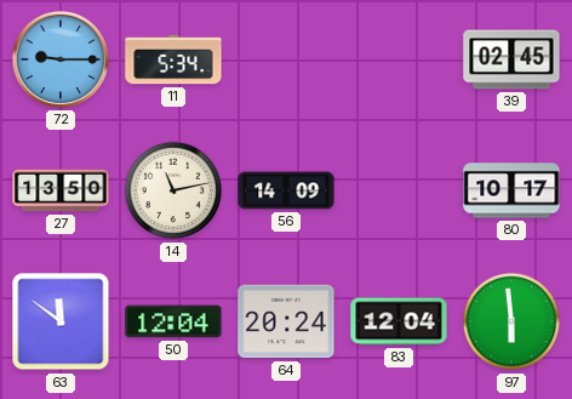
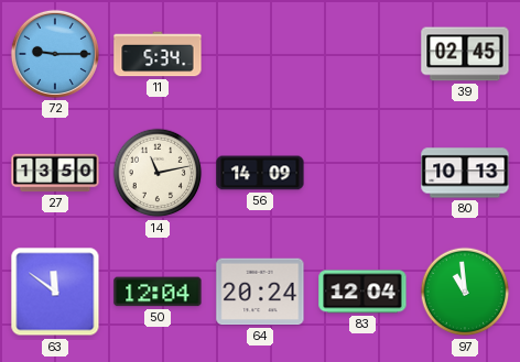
80: 10:17 -> 10:13
97: 5:59 -> 10:59
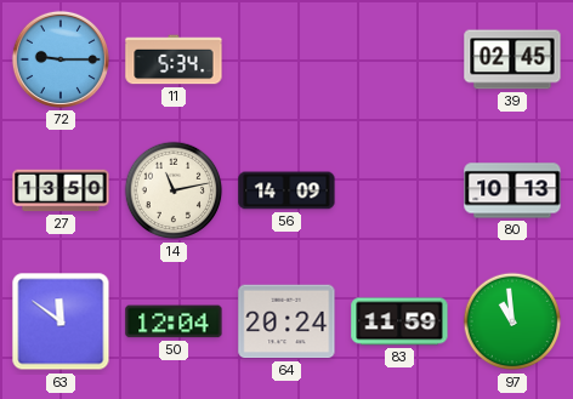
83: 12:04 -> 11:59
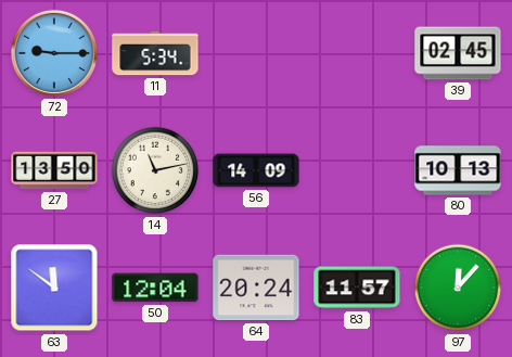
83: 11:59 -> 11:57
97: 10:59 -> 12:07
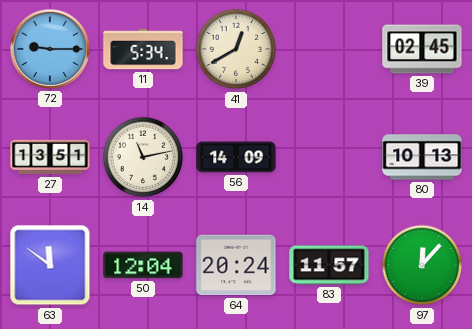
41: none -> 12:40
27: 13:50 -> 13:51
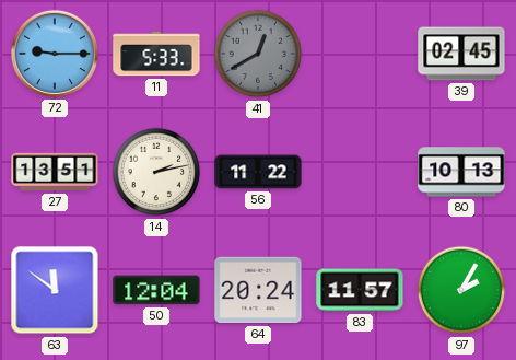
11: 5:34 -> 5:33
41 dial: cream -> grey
14: 11:13 -> 2:13
56: 14:09 -> 11:22
97: 12:07 -> 2:05
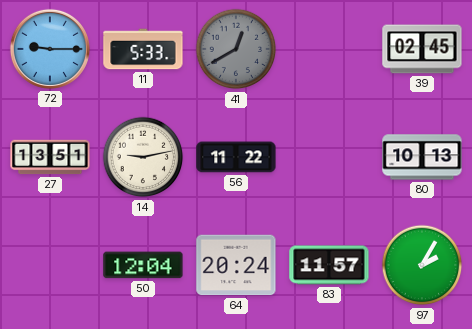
14: 2:13 -> 9:13
63: 11:51 -> none
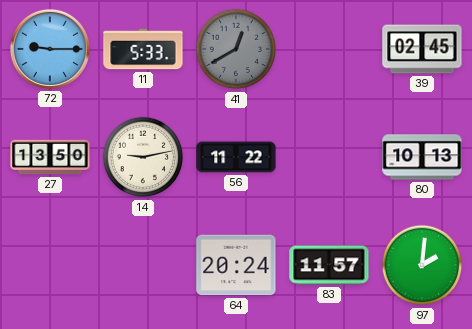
27: 13:51 -> 13:50
50: 12:04 -> none
97: 2:05 -> 2:01
